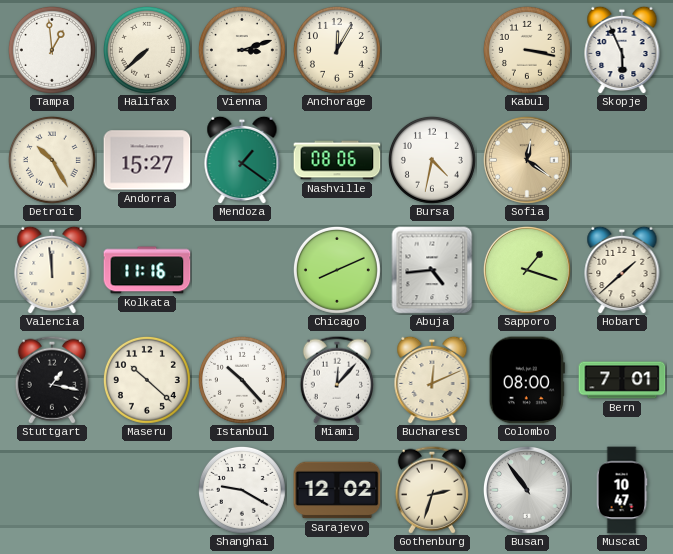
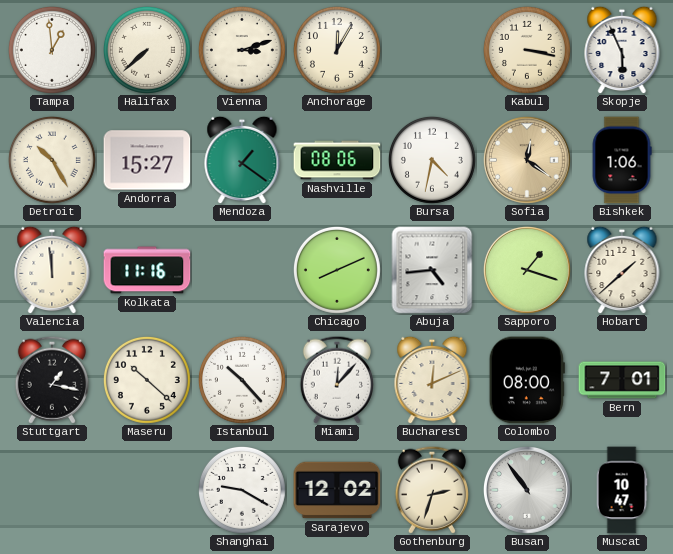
Bishkek: none -> 1:06
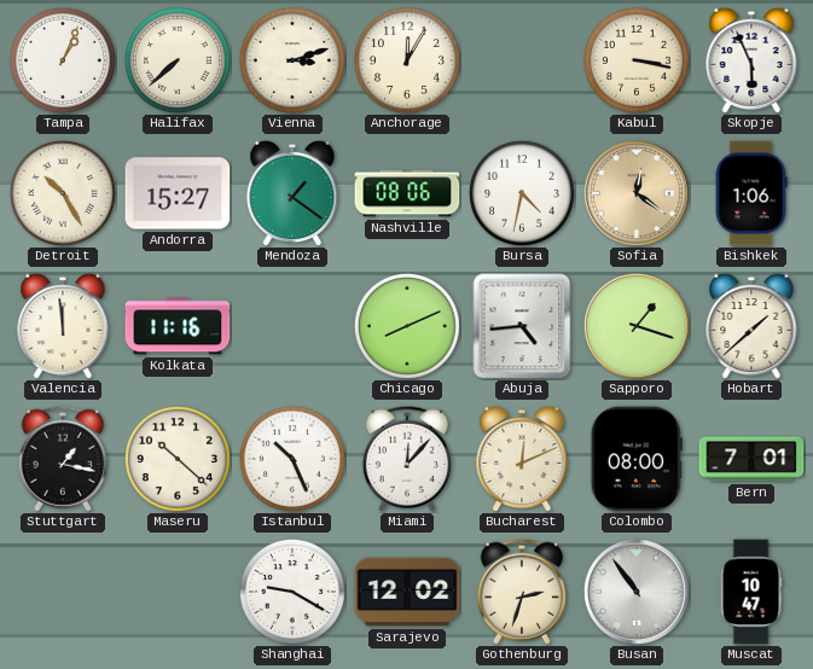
Tampa: 12:59 -> 1:04
Istanbul: 10:23 -> 10:26
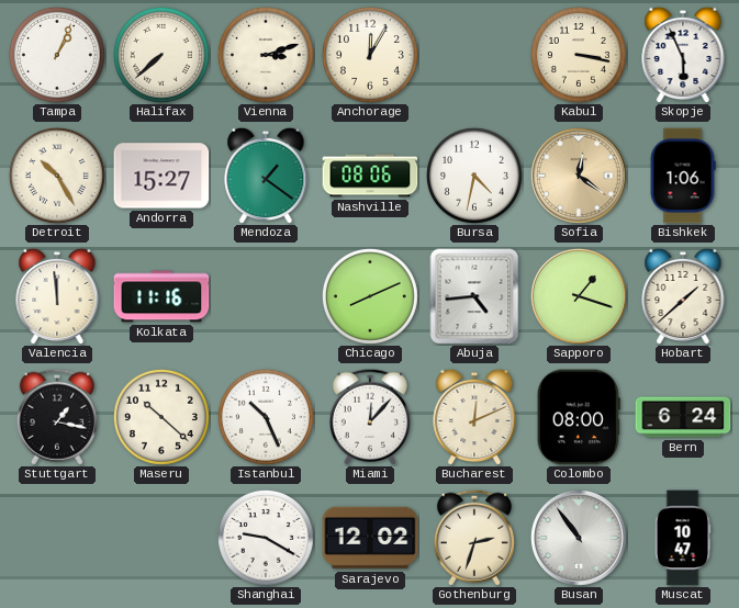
Bern: 7:01 -> 6:24
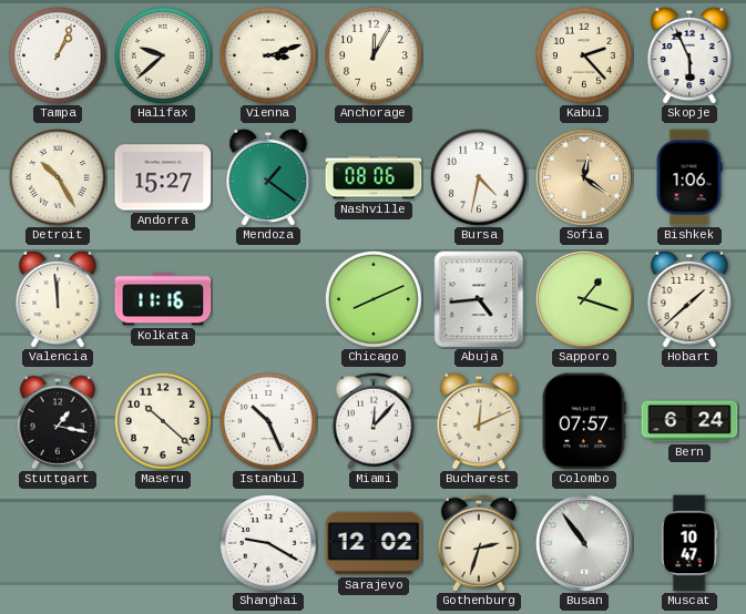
Halifax: 7:38 -> 9:38
Kabul: 3:17 -> 2:23
Colombo: 08:00 -> 07:57
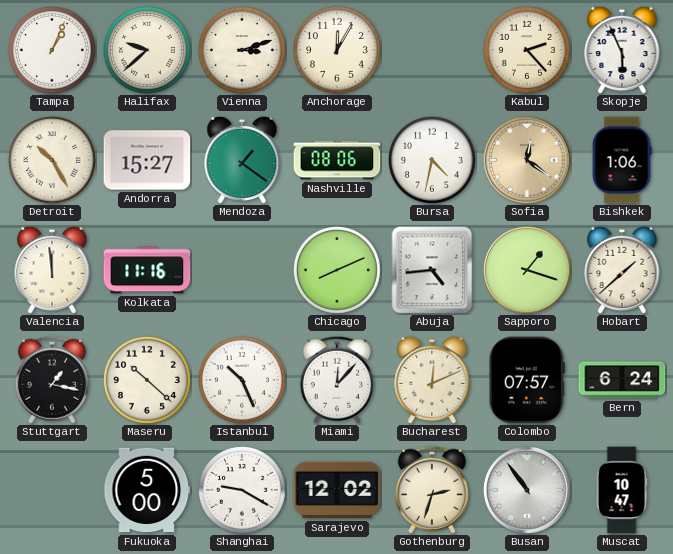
Fukuoka: none -> 5:00
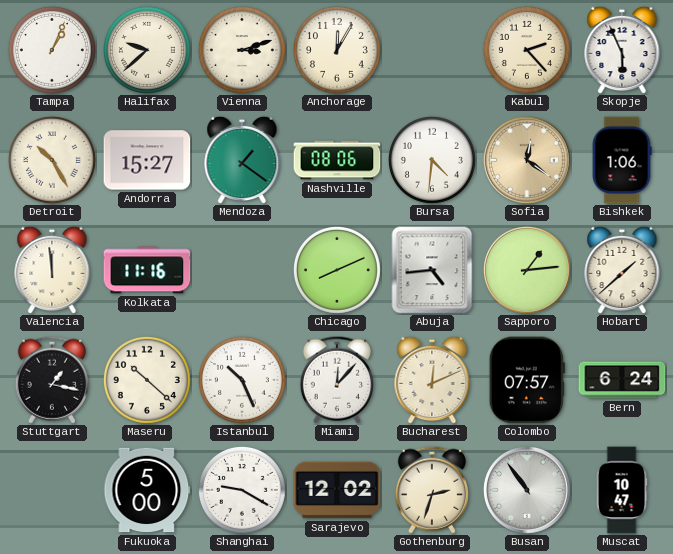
Bursa: 4:32 -> 4:31
Sapporo: 1:18 -> 1:14
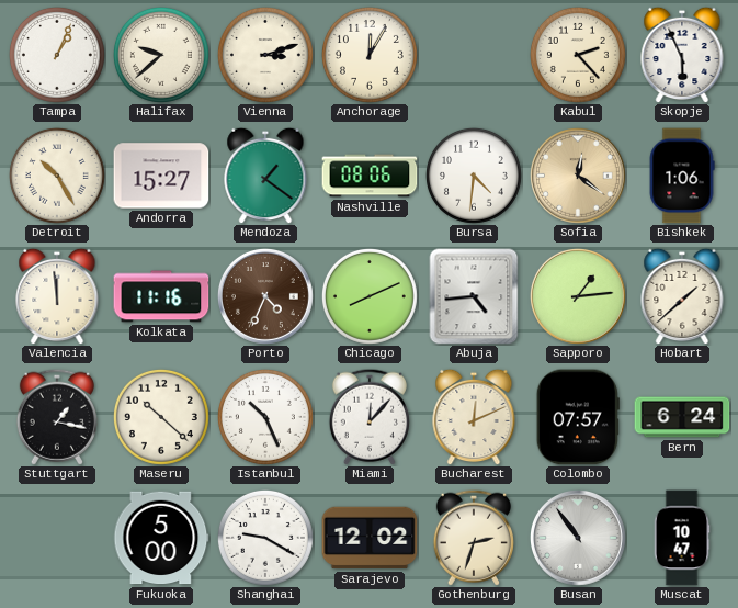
Porto: none -> 4:34
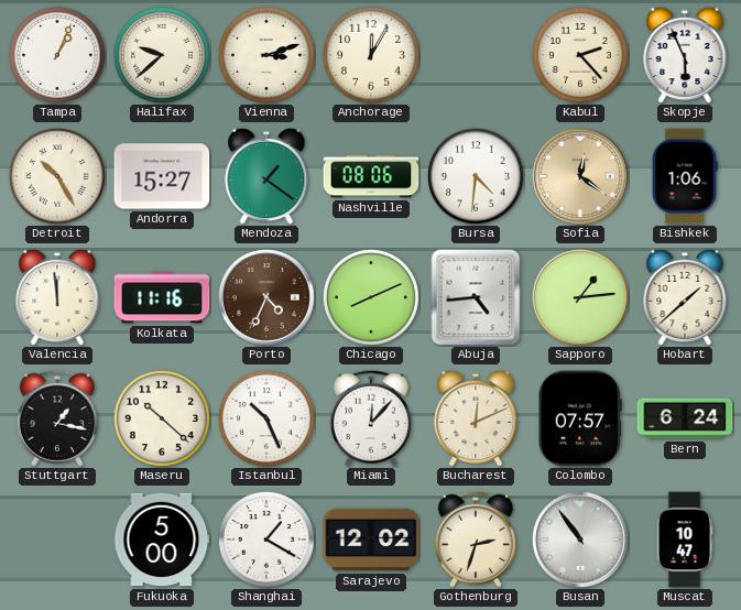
Shanghai: 9:20 -> 1:20
